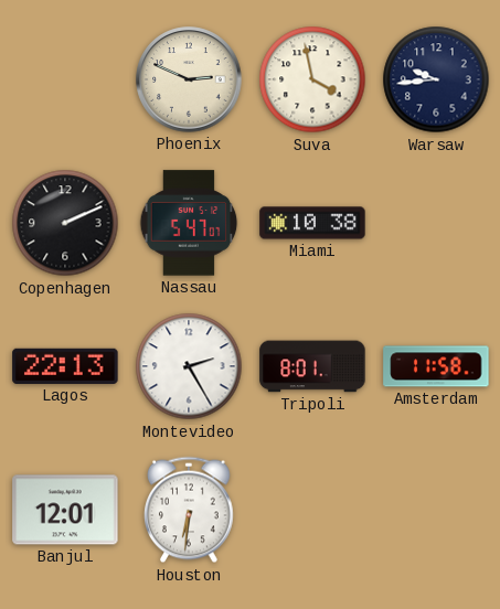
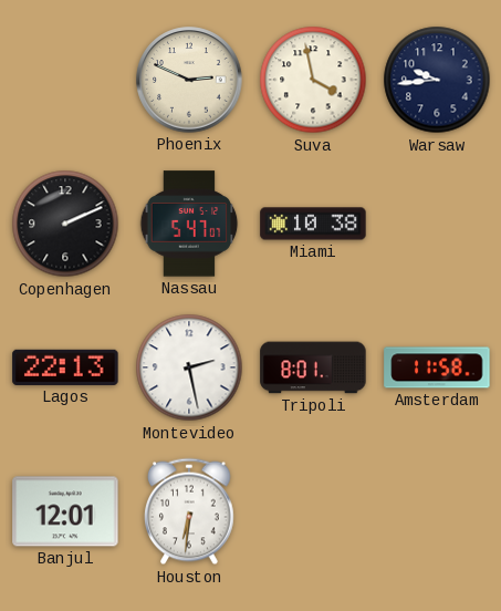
Montevideo: 2:25 -> 2:28
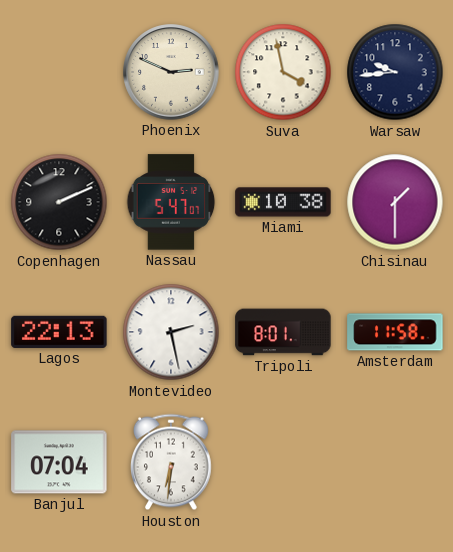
Chisinau: none -> 1:30
Banjul: 12:01 -> 07:04
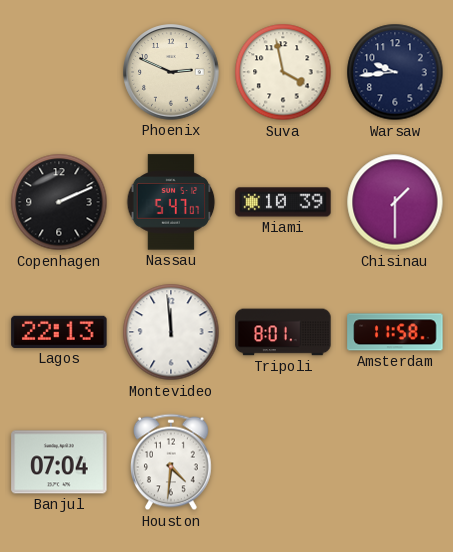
Miami: 10:38 -> 10:39
Montevideo: 2:28 -> 11:59
Houston: 6:31 -> 4:31
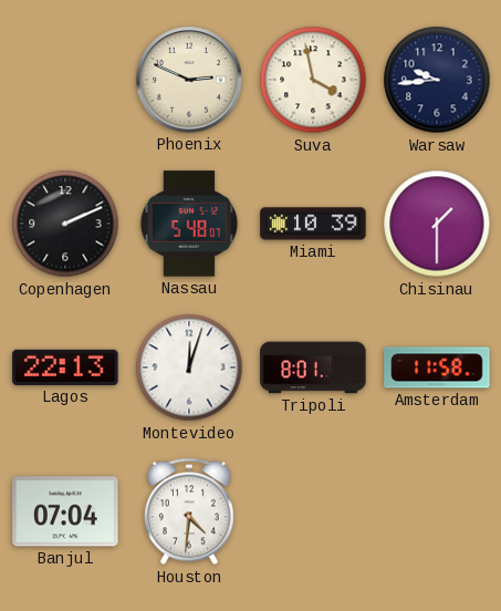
Nassau: 5:47 -> 5:48
Montevideo: 11:59 -> 12:03
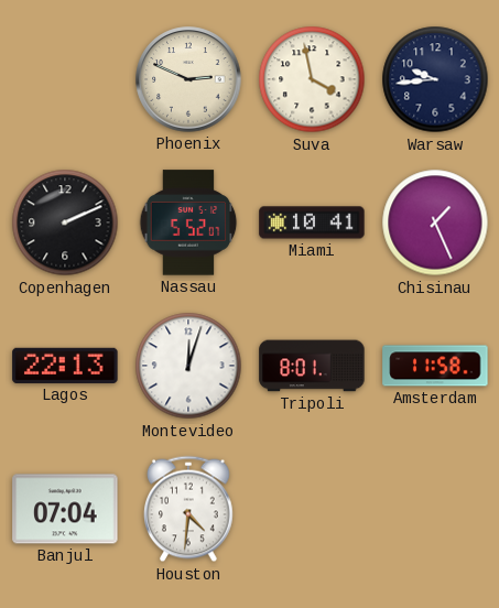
Nassau: 5:48 -> 5:52
Miami: 10:39 -> 10:41
Chisinau: 1:30 -> 1:26
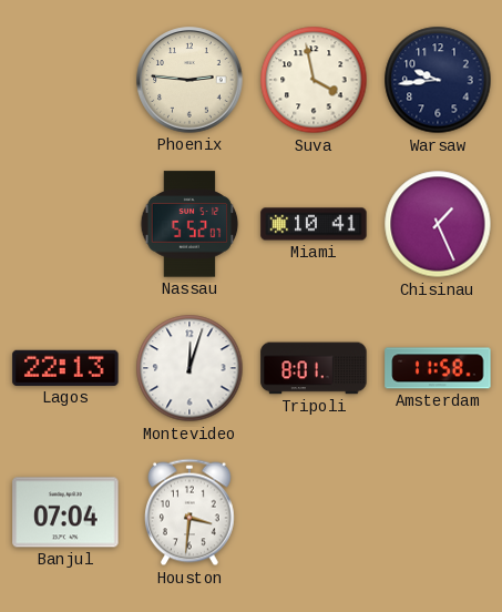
Phoenix: 2:49 -> 2:46
Copenhagen: 2:11 -> none
Houston: 4:31 -> 3:31
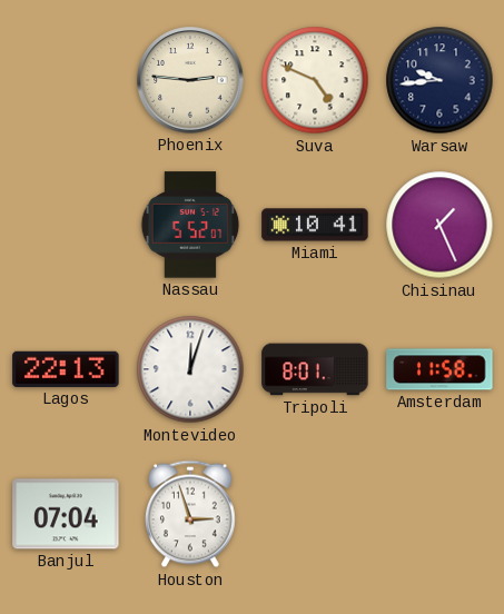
Suva: 3:58 -> 4:49
Houston: 3:31 -> 2:57
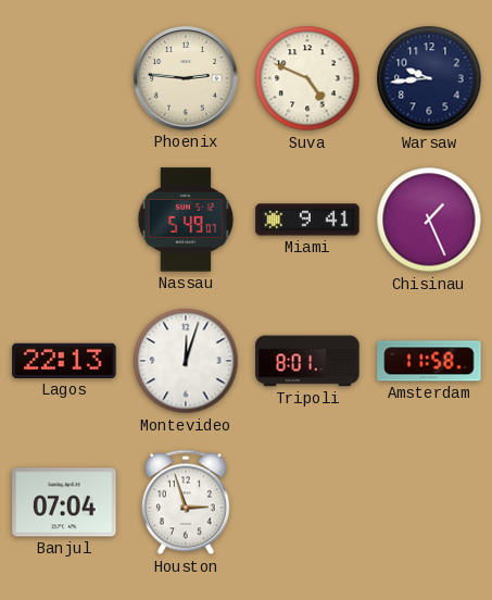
Nassau: 5:52 -> 5:49
Miami: 10:41 -> 9:41
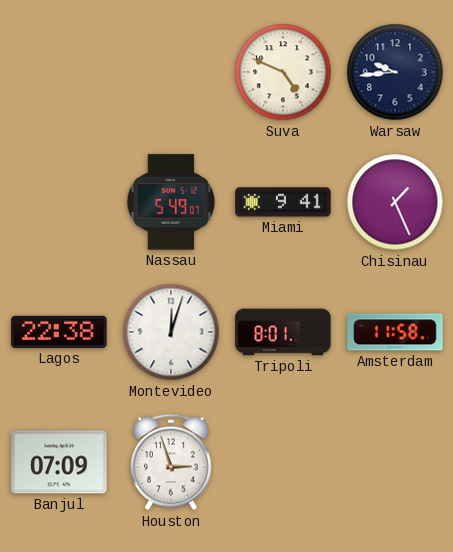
Phoenix: 2:46 -> none
Lagos: 22:13 -> 22:38
Banjul: 07:04 -> 07:09
